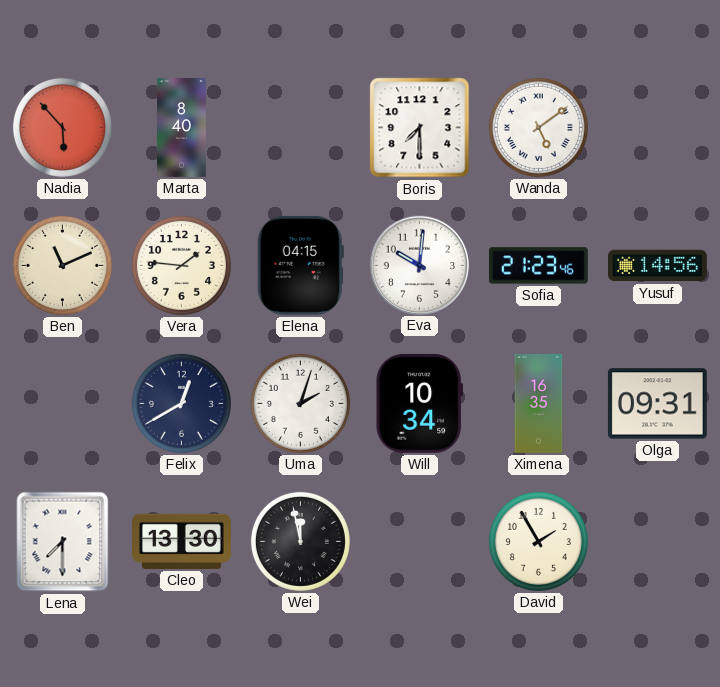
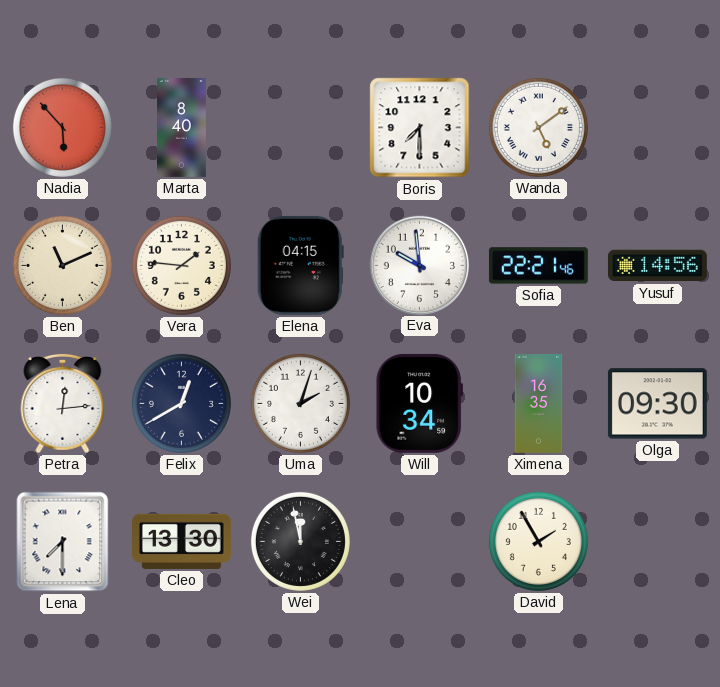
Eva: 10:01 -> 9:59
Sofia: 21:23 -> 22:21
Petra: none -> 12:14
Olga: 09:31 -> 09:30
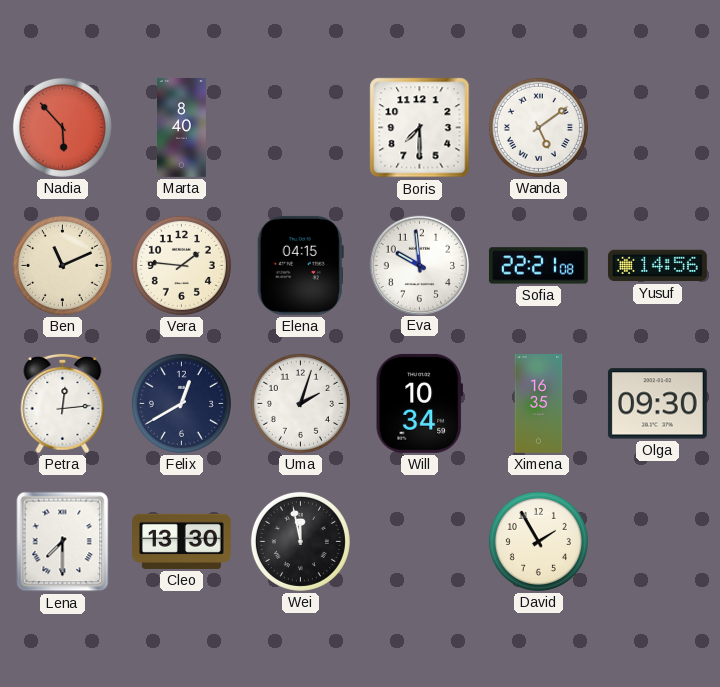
Sofia: 22:21:46 -> 22:21:08
